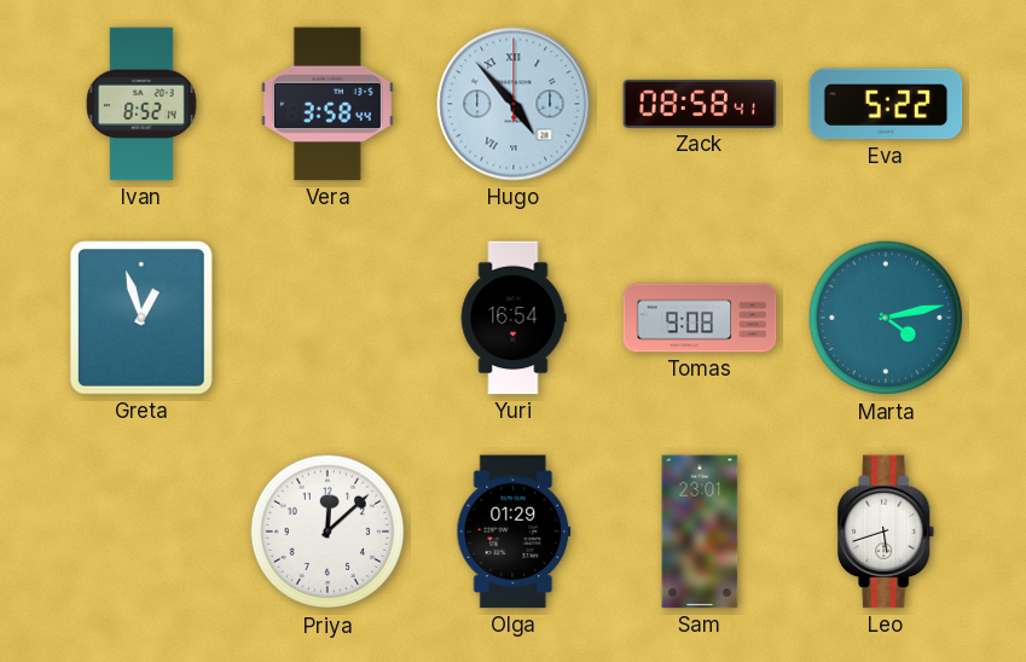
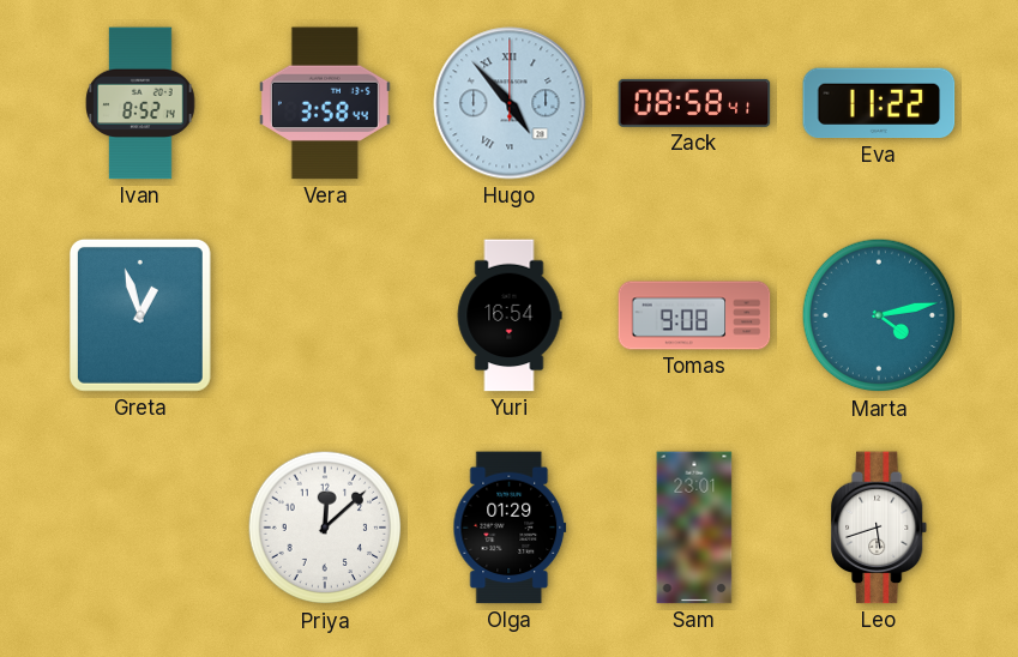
Eva: 5:22 -> 11:22
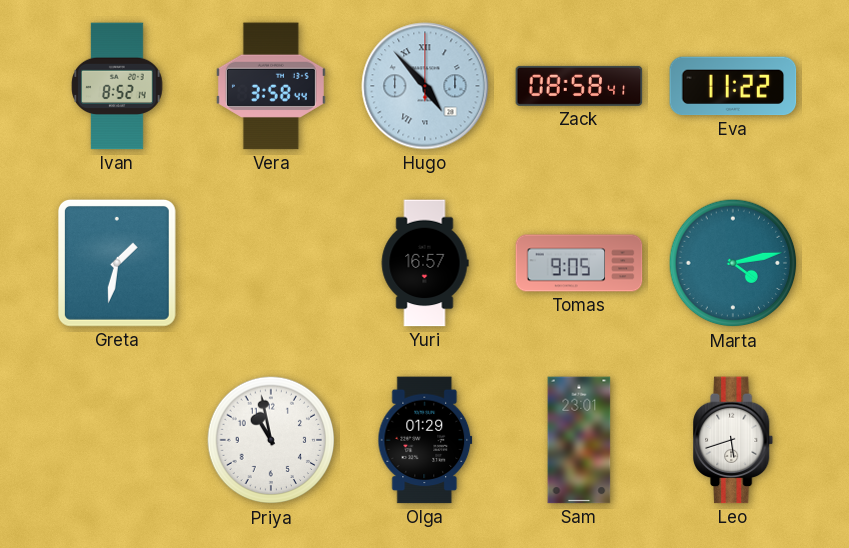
Greta: 12:57 -> 1:32
Yuri: 16:54 -> 16:57
Tomas: 9:08 -> 9:05
Priya: 12:08 -> 10:58
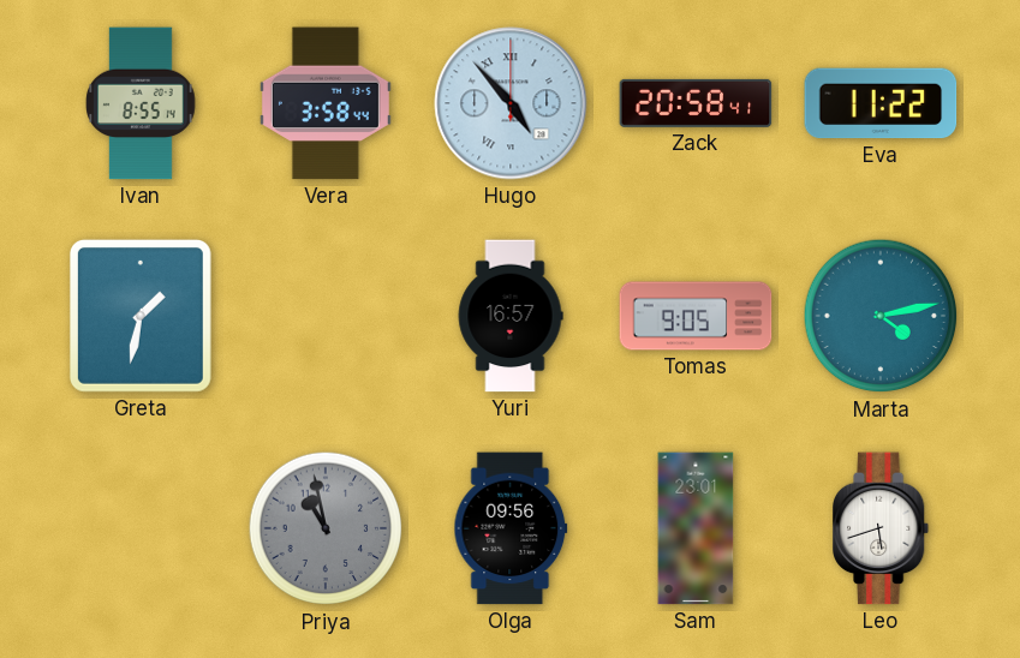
Ivan: 8:52 -> 8:55
Zack: 08:58 -> 20:58
Priya dial: white -> grey
Olga: 01:29 -> 09:56
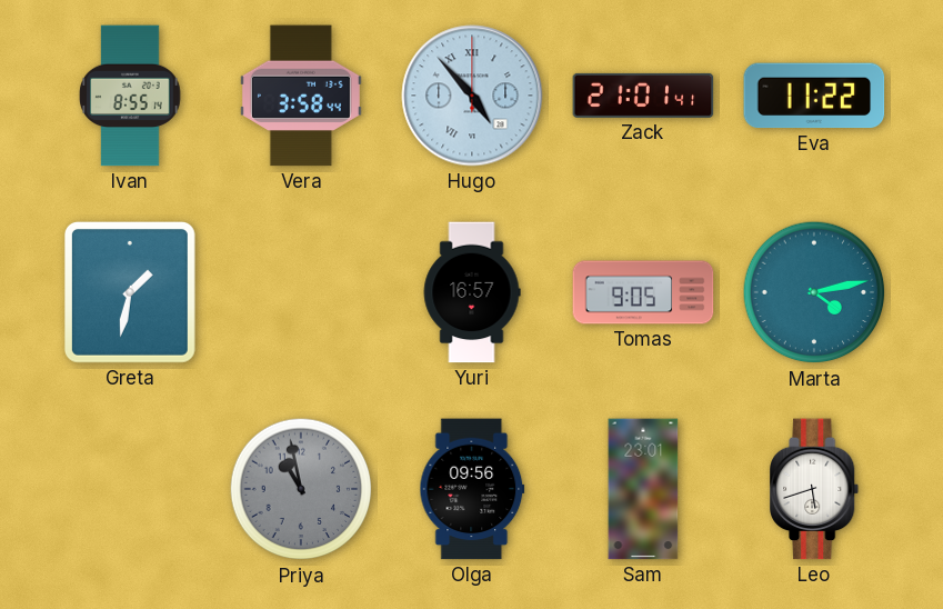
Zack: 20:58 -> 21:01
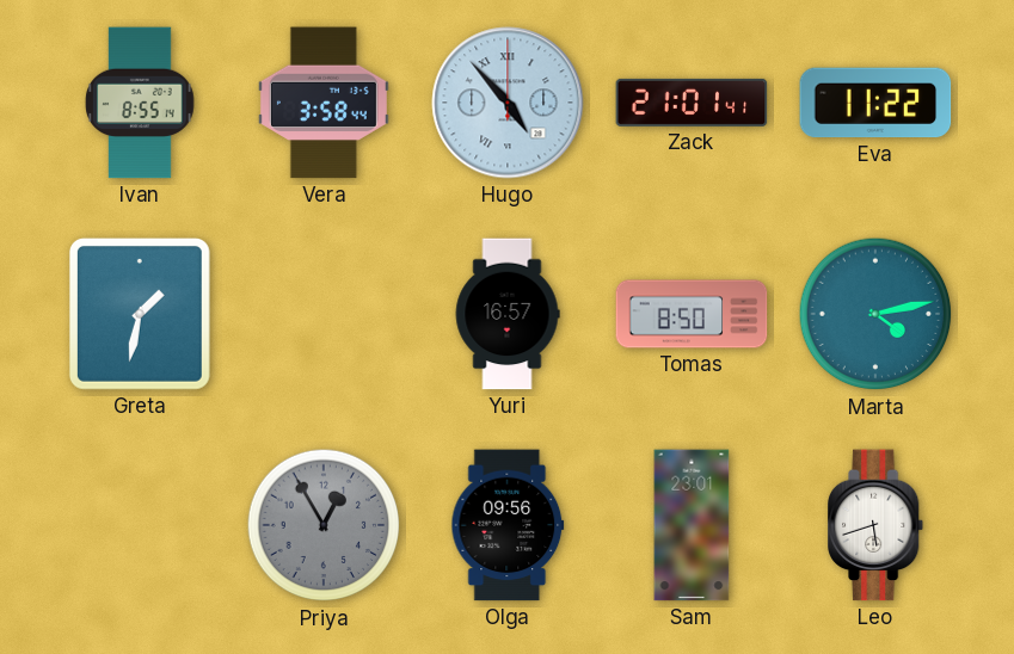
Tomas: 9:05 -> 8:50
Priya: 10:58 -> 12:55
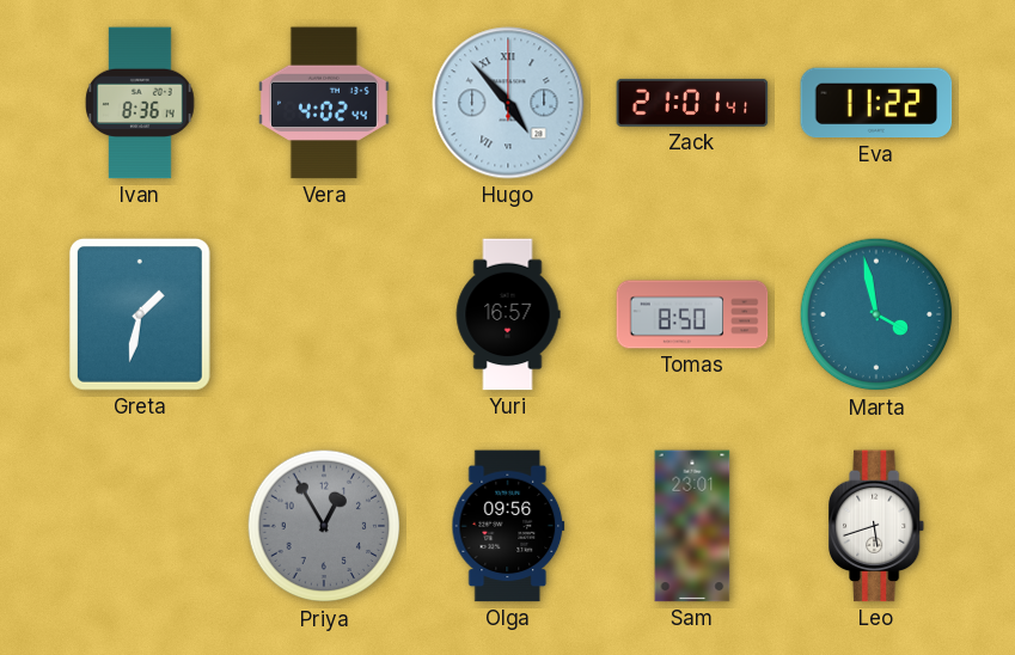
Ivan: 8:55 -> 8:36
Vera: 3:58 -> 4:02
Marta: 4:13 -> 3:58
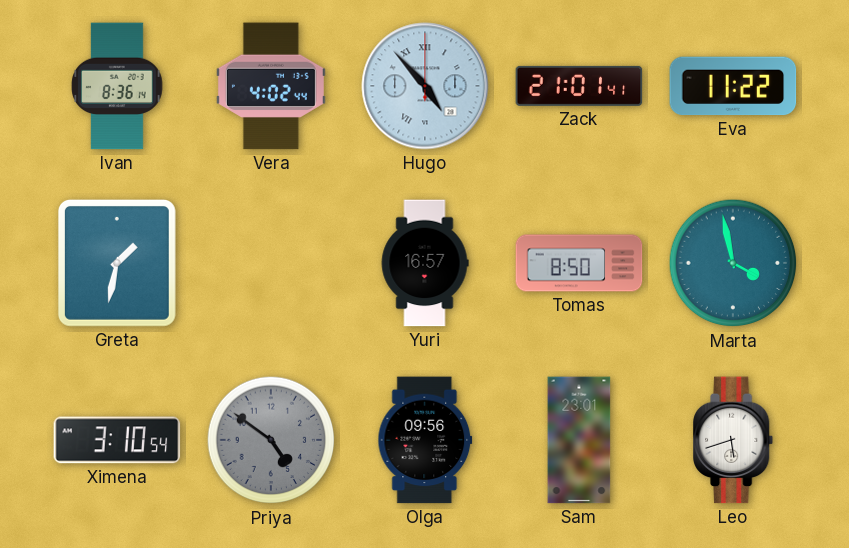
Ximena: none -> 3:10
Priya: 12:55 -> 4:51
